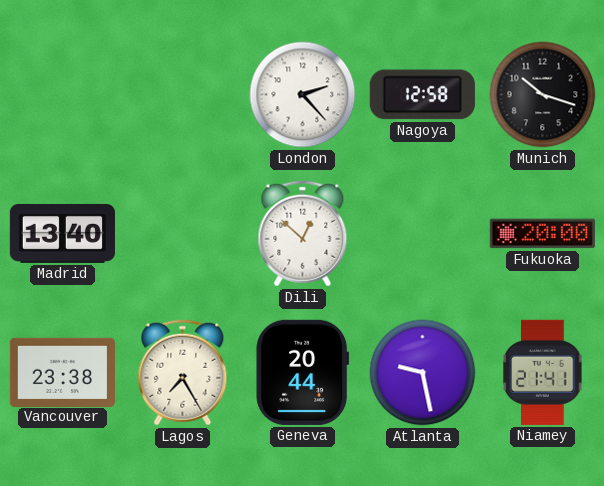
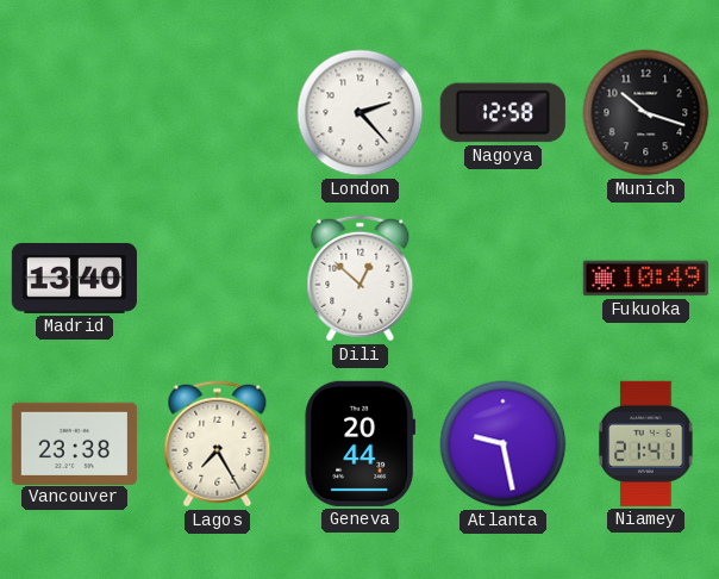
Fukuoka: 20:00 -> 10:49
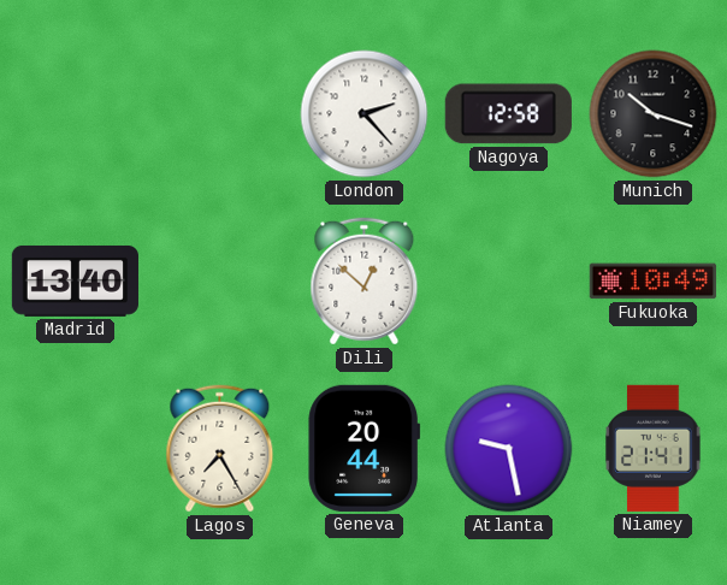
Vancouver: 23:38 -> none
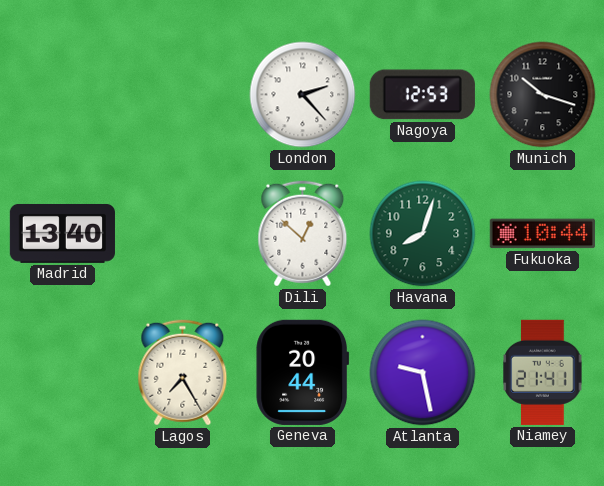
Nagoya: 12:58 -> 12:53
Havana: none -> 8:03
Fukuoka: 10:49 -> 10:44
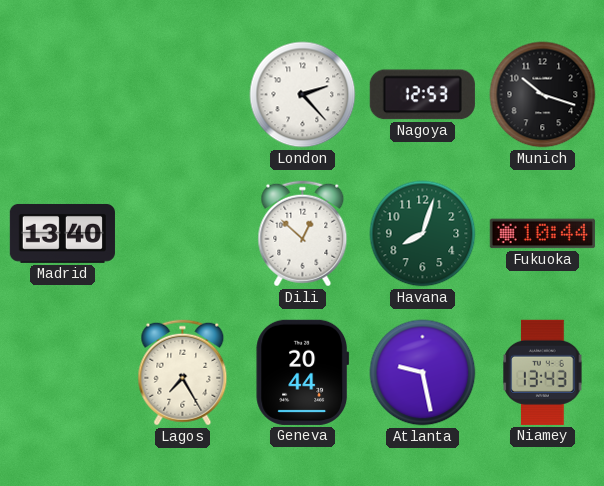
Niamey: 21:41 -> 13:43
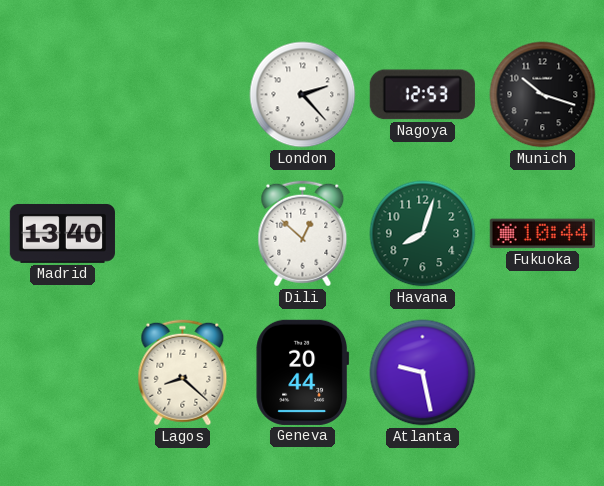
Lagos: 7:25 -> 8:22
Niamey: 13:43 -> none
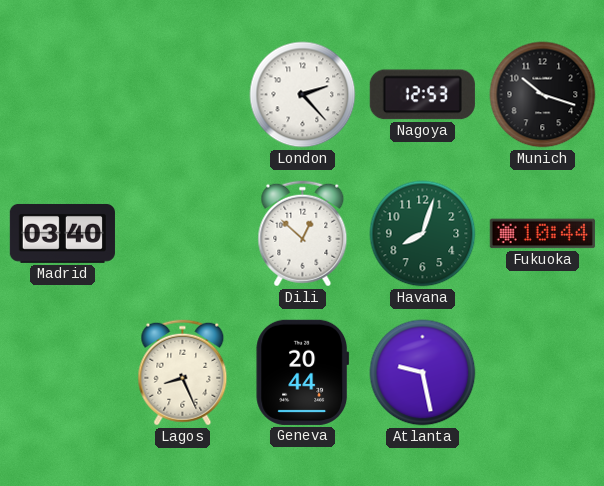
Madrid: 13:40 -> 03:40
Lagos: 8:22 -> 8:26
